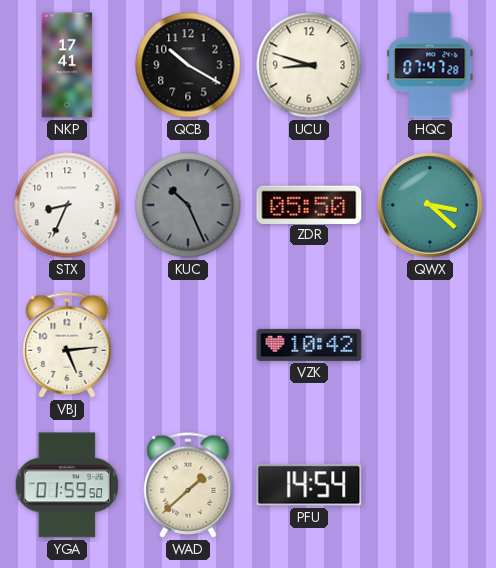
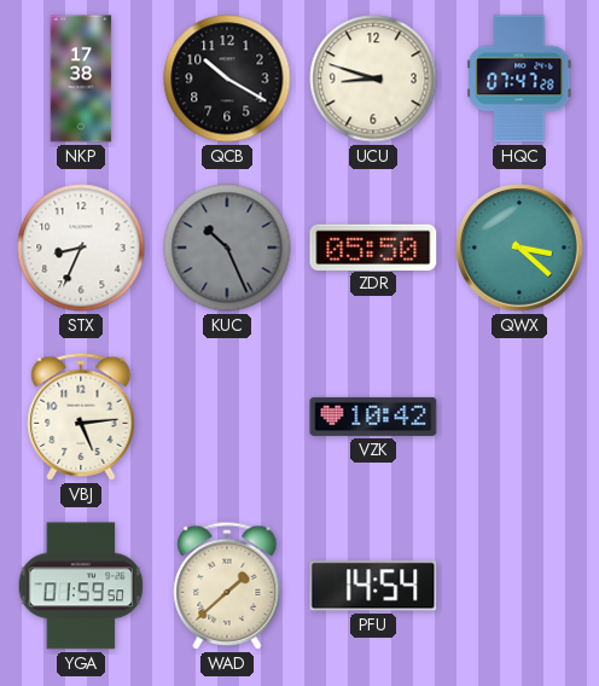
NKP: 17:41 -> 17:38
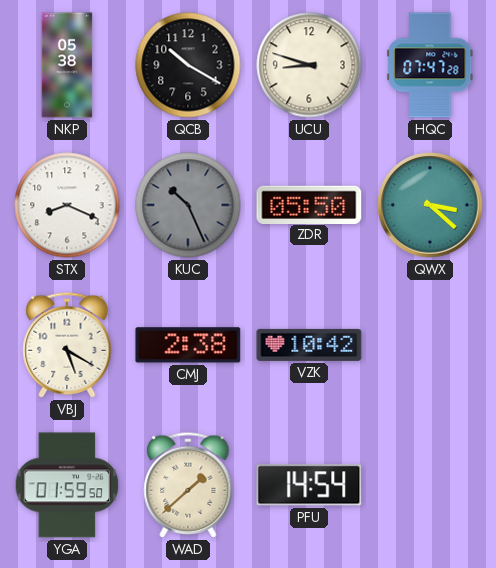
NKP: 17:38 -> 05:38
STX: 8:34 -> 8:19
VBJ: 5:14 -> 5:20
CMJ: none -> 2:38
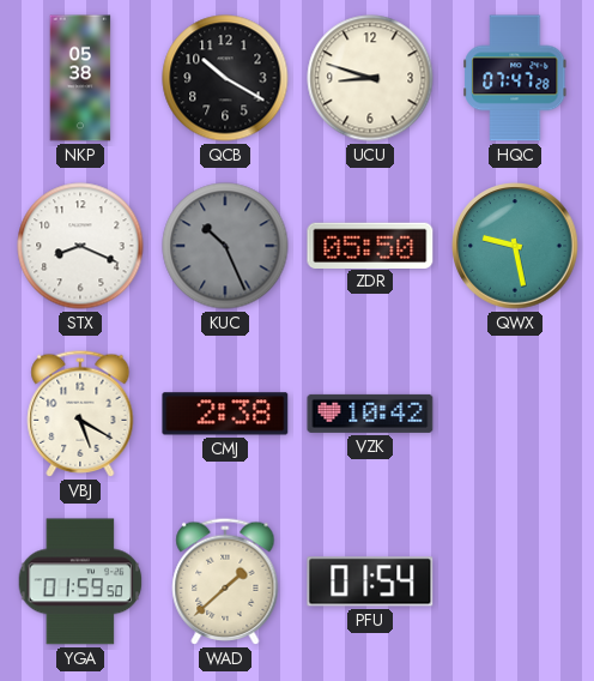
QWX: 3:22 -> 9:28
PFU: 14:54 -> 01:54
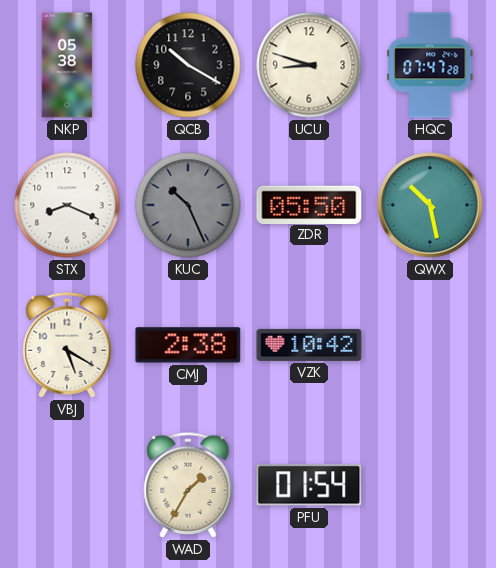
QWX: 9:28 -> 10:28
YGA: 01:59 -> none
WAD: 1:38 -> 1:35
